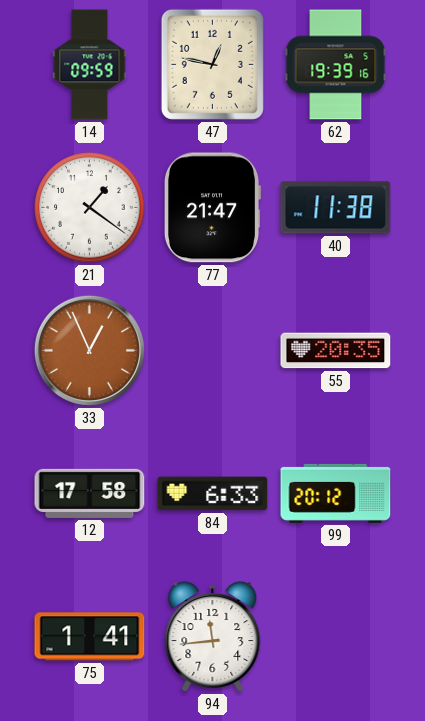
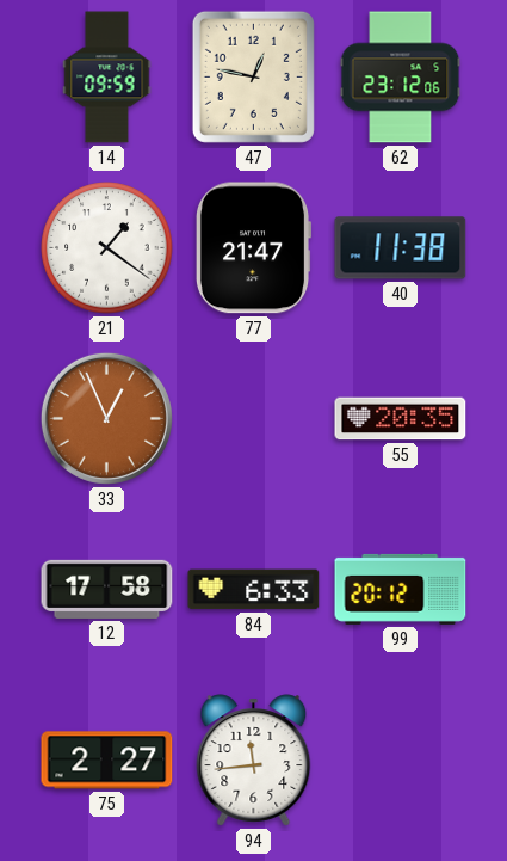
62: 19:39 -> 23:12
75: 1:41 -> 2:27
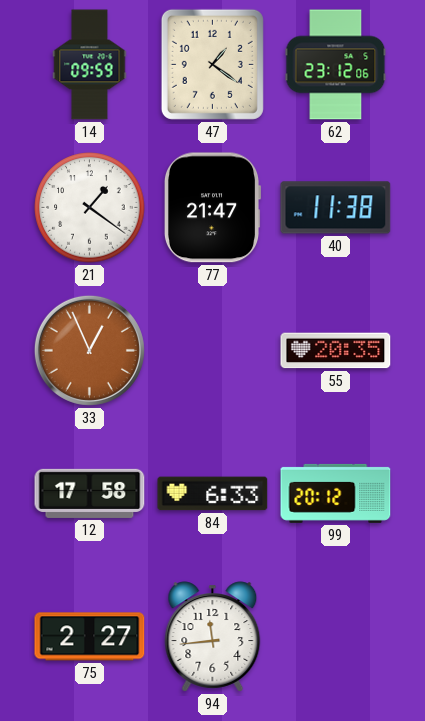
47: 12:47 -> 1:21
